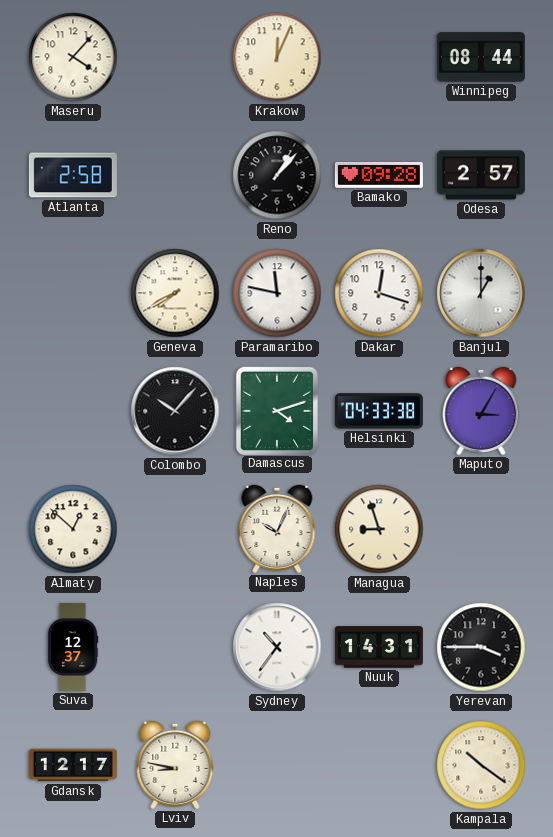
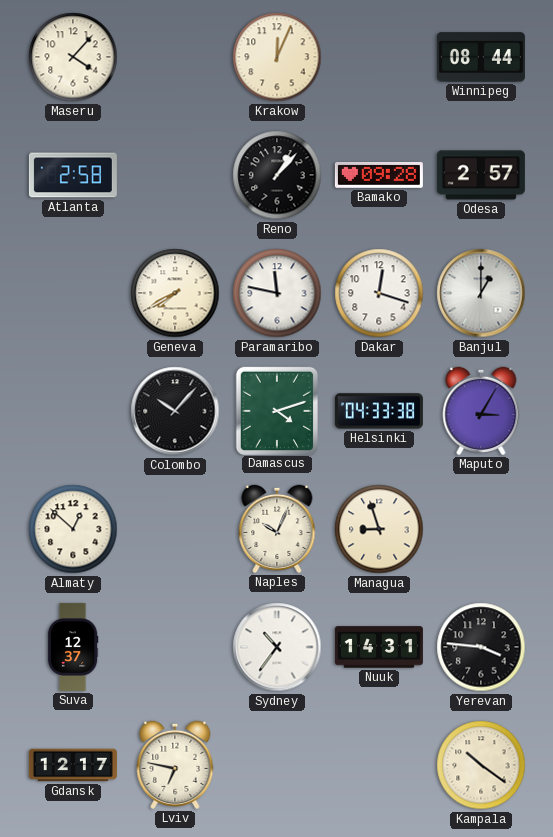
Yerevan: 3:45 -> 3:46
Lviv: 8:47 -> 6:47
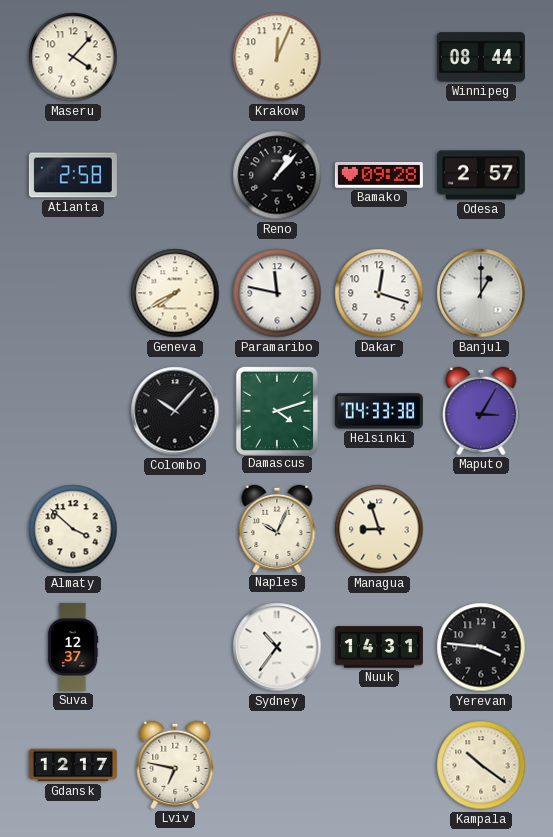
Almaty: 12:52 -> 3:52
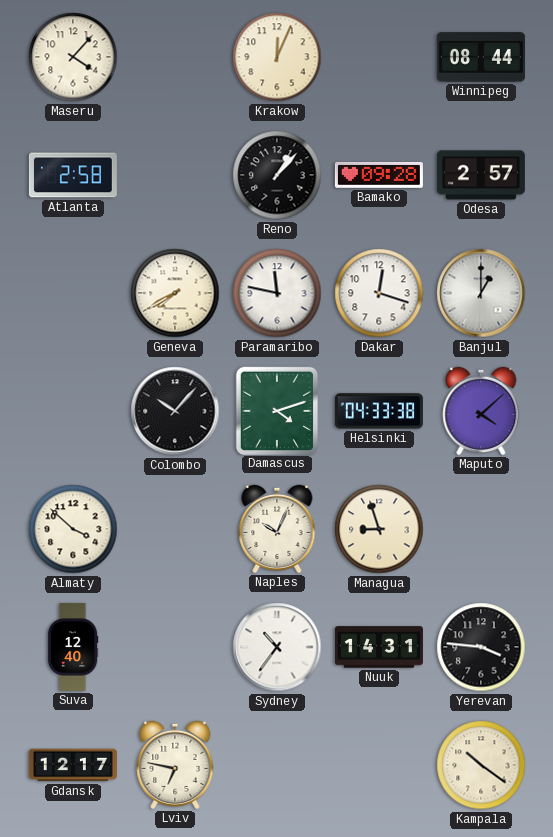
Maputo: 3:05 -> 4:08
Suva: 12:37 -> 12:40
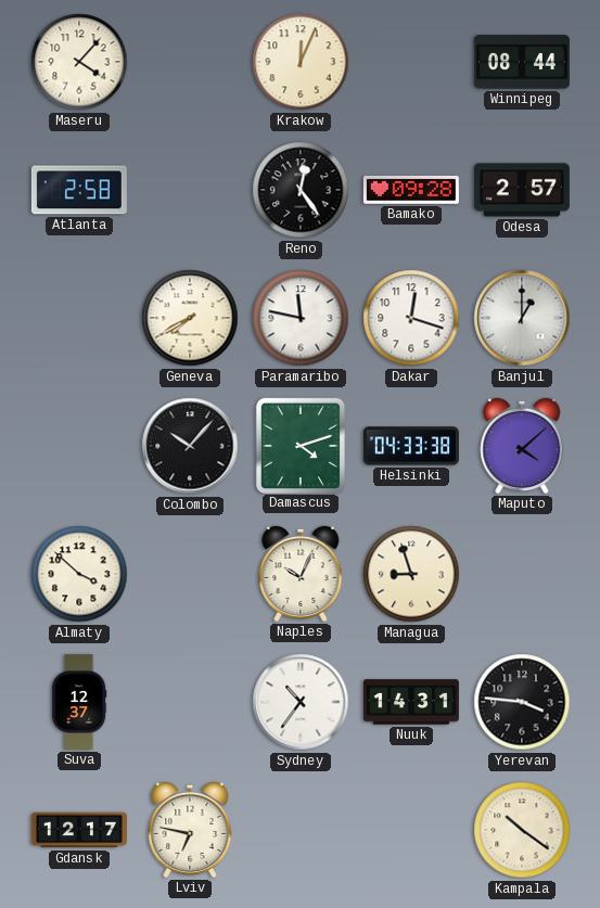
Reno: 1:07 -> 12:24
Suva: 12:40 -> 12:37
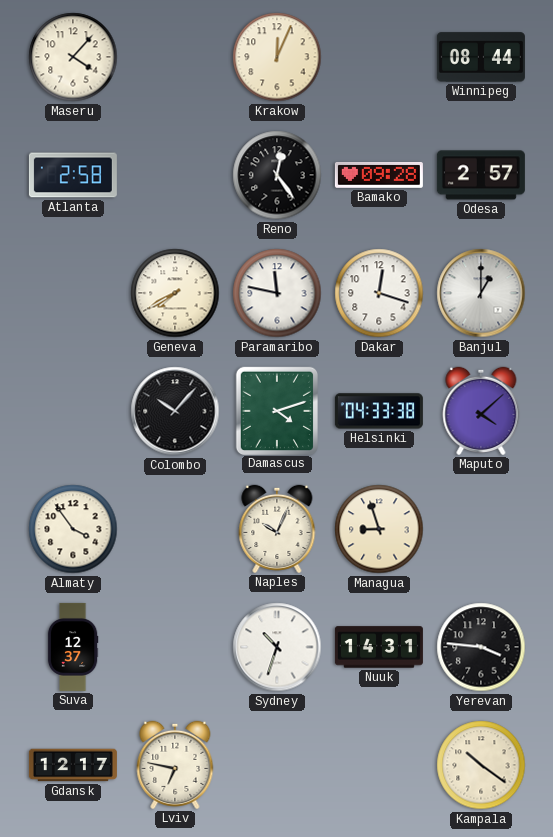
Almaty: 3:52 -> 3:54
Sydney: 10:36 -> 10:33
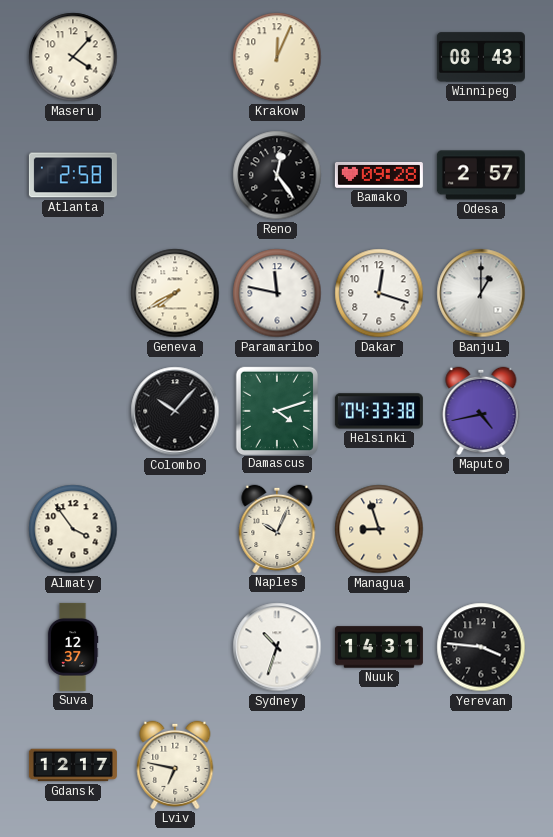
Winnipeg: 08:44 -> 08:43
Maputo: 4:08 -> 4:43
Kampala: 10:21 -> none
